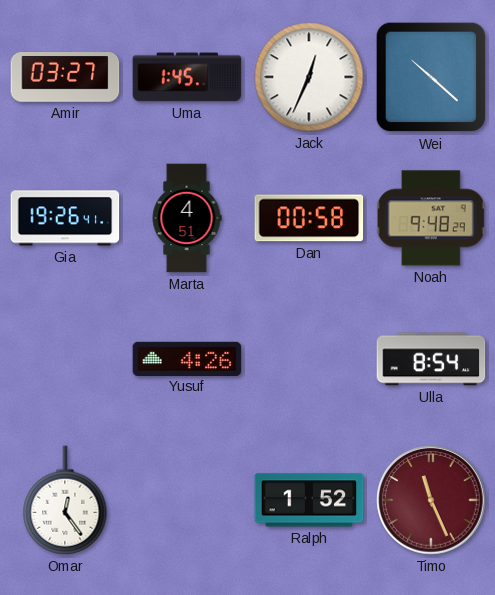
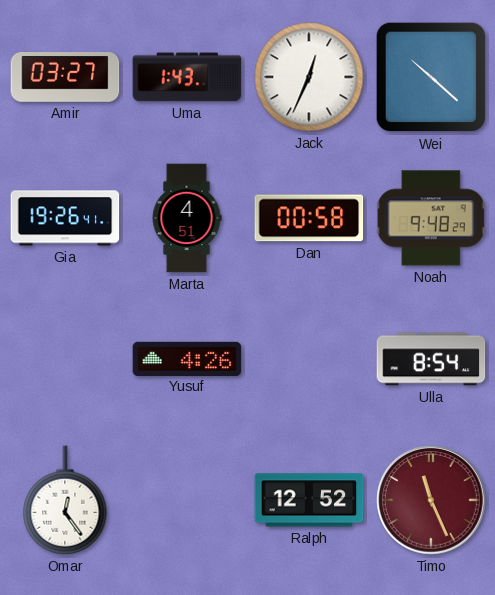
Uma: 1:45 -> 1:43
Ralph: 1:52 -> 12:52
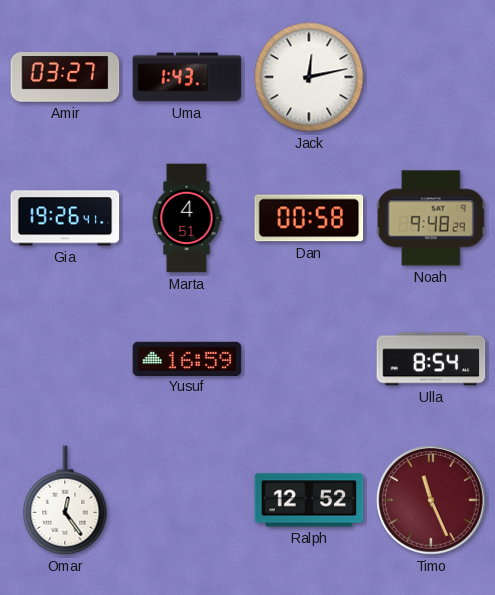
Jack: 12:34 -> 12:13
Wei: 10:22 -> none
Yusuf: 4:26 -> 16:59
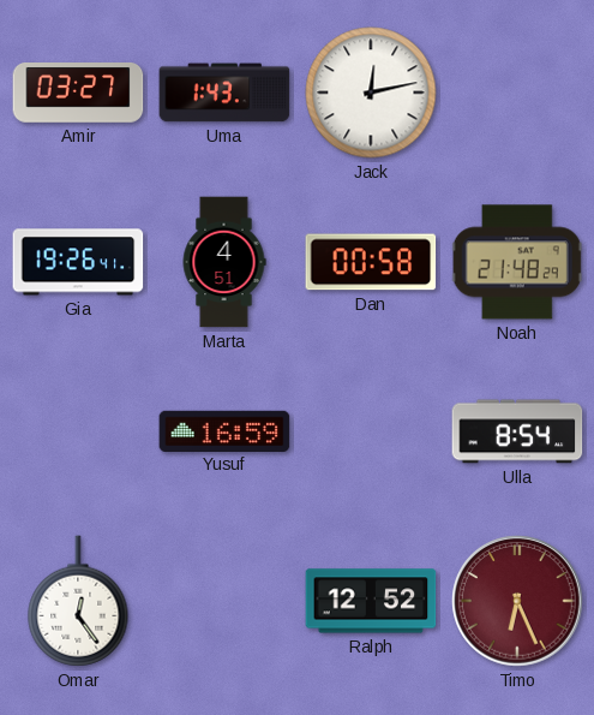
Noah: 9:48 -> 21:48
Timo: 11:26 -> 6:26
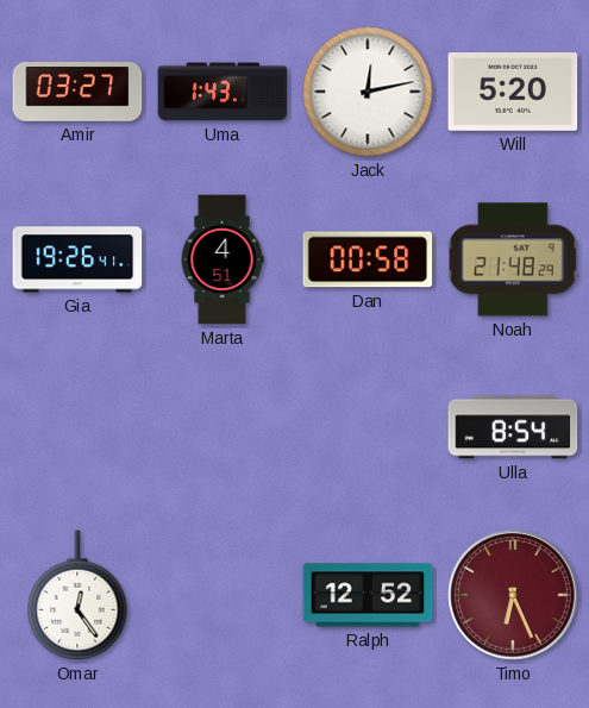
Will: none -> 5:20
Yusuf: 16:59 -> none
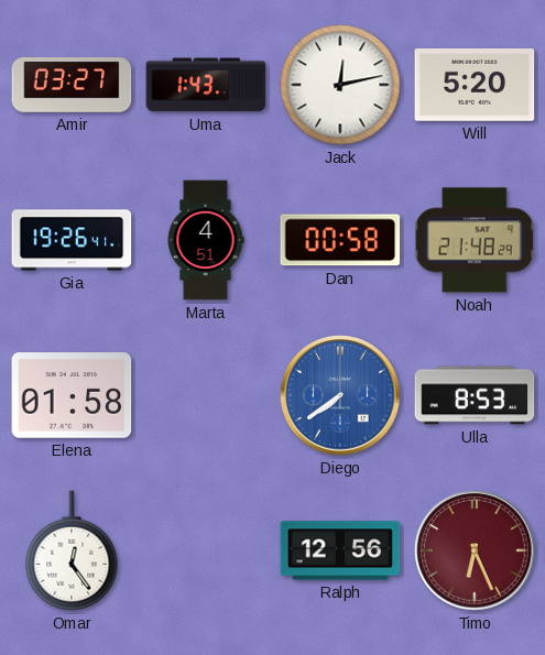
Elena: none -> 01:58
Diego: none -> 7:39
Ulla: 8:54 -> 8:53
Ralph: 12:52 -> 12:56
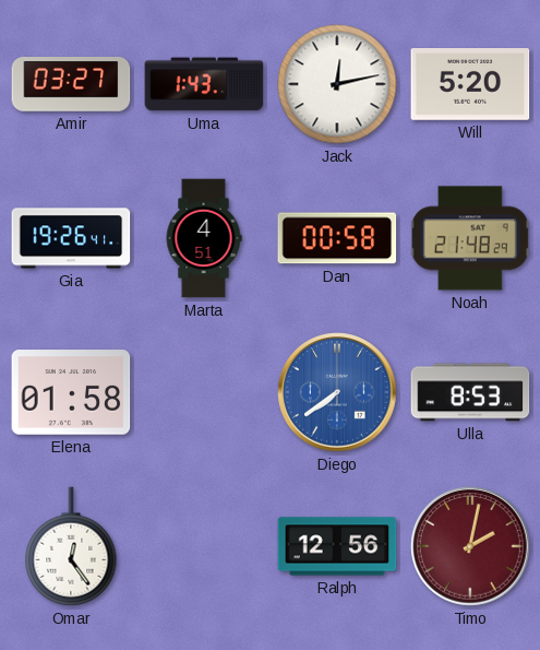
Timo: 6:26 -> 2:02
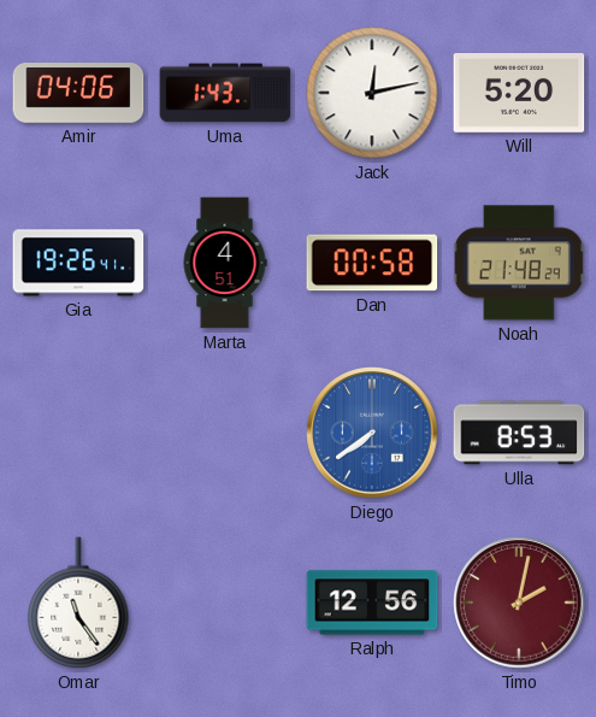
Amir: 03:27 -> 04:06
Elena: 01:58 -> none
Omar: 12:24 -> 11:24
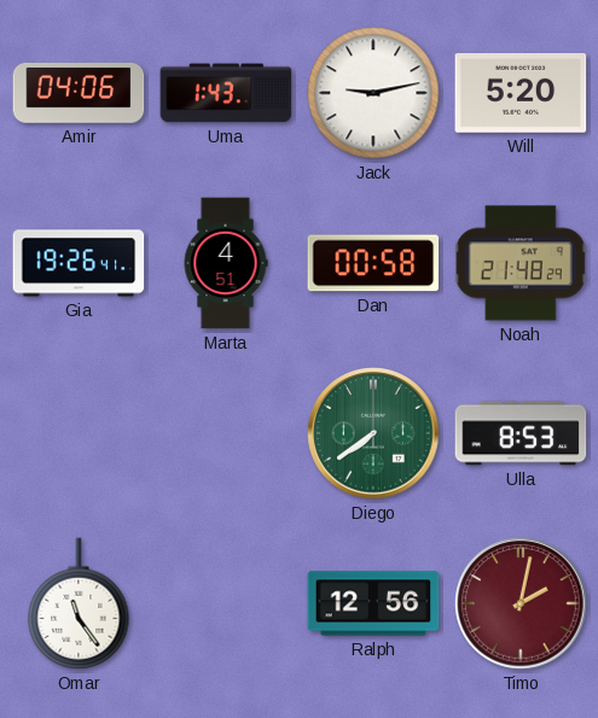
Jack: 12:13 -> 9:13
Diego dial: blue -> green
